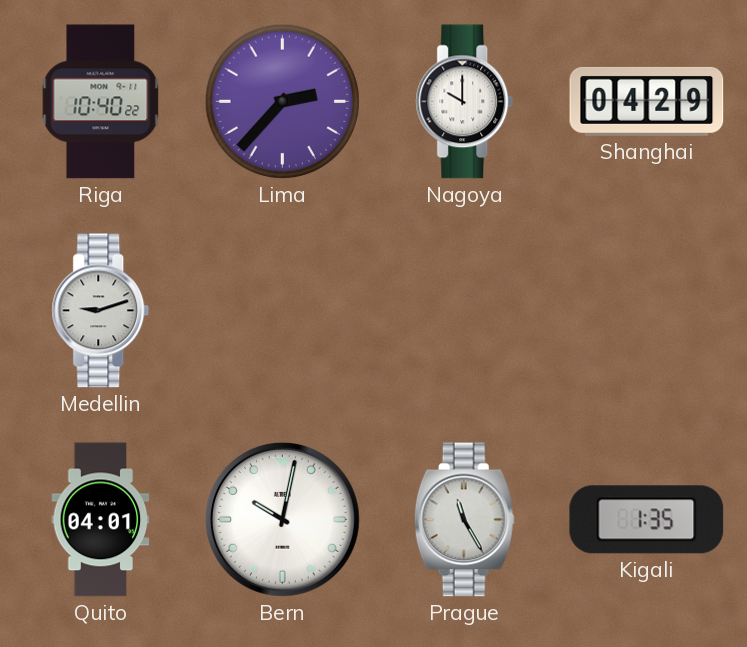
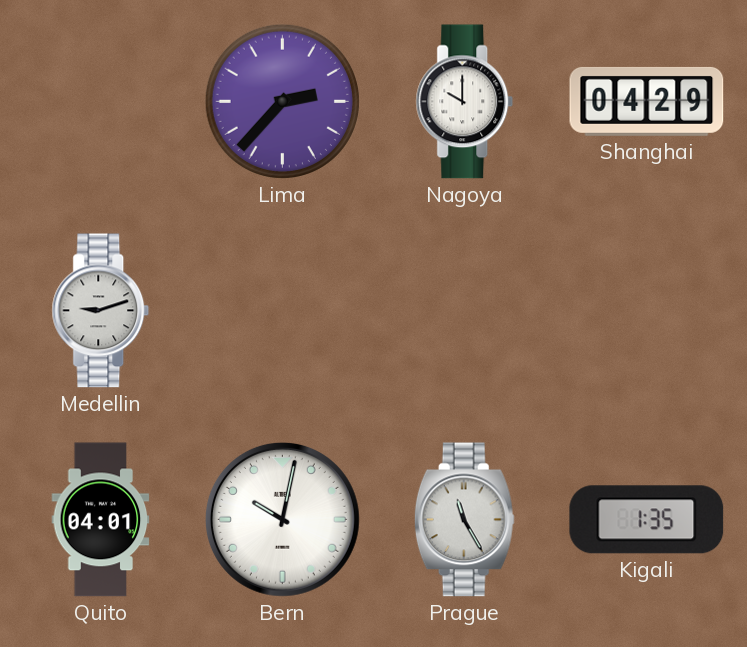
Riga: 10:40 -> none
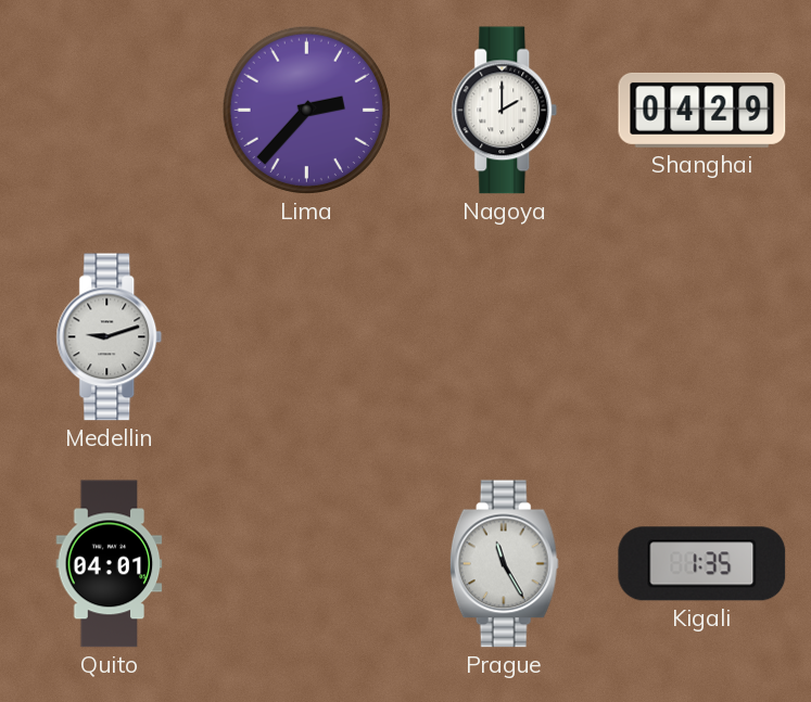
Nagoya: 10:00 -> 2:00
Bern: 10:02 -> none
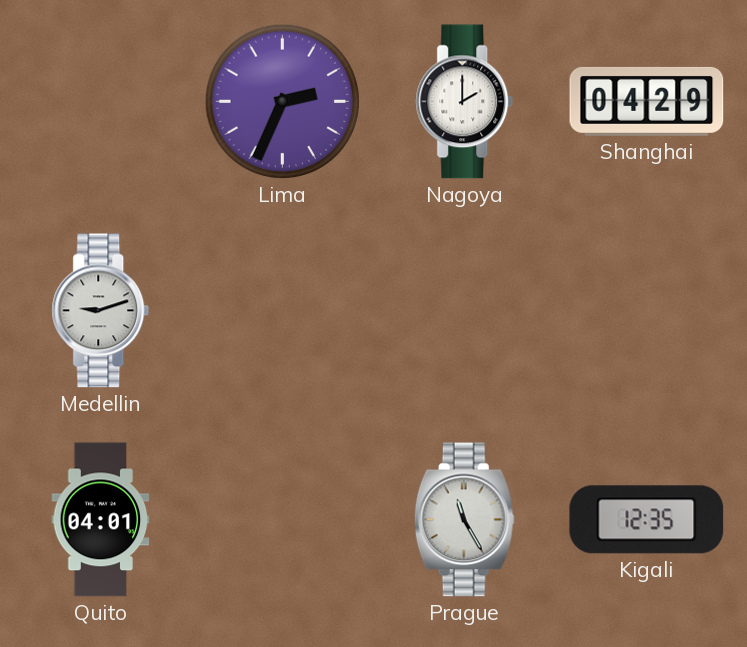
Lima: 2:37 -> 2:34
Kigali: 1:35 -> 12:35
